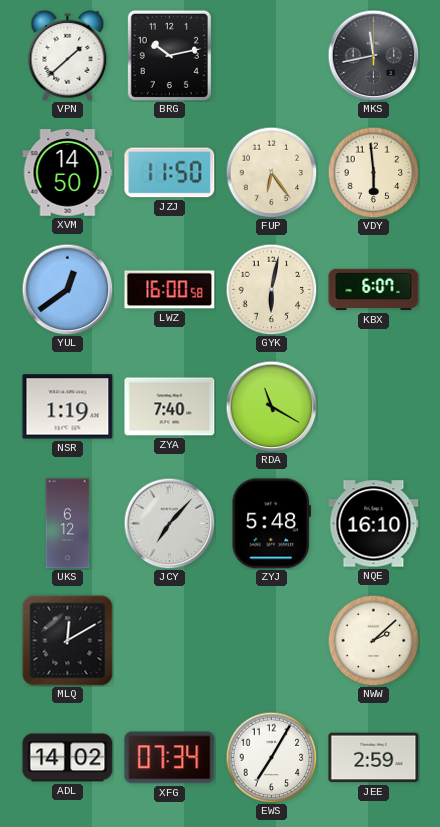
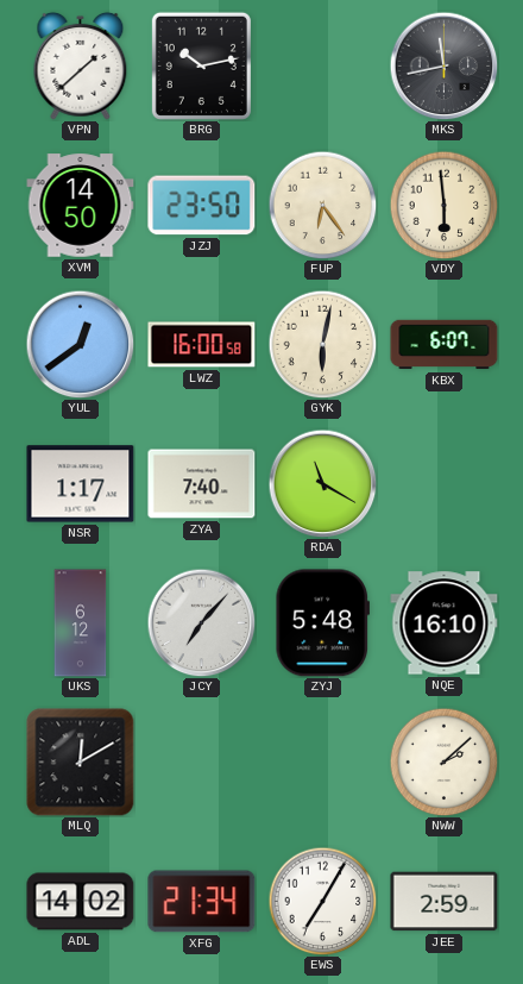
JZJ: 11:50 -> 23:50
NSR: 1:19 -> 1:17
XFG: 07:34 -> 21:34
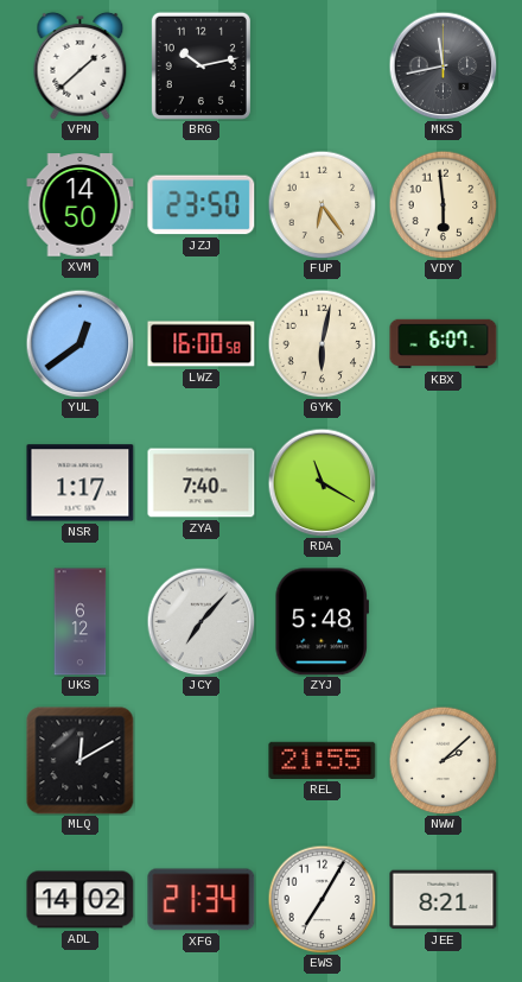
NQE: 16:10 -> none
REL: none -> 21:55
JEE: 2:59 -> 8:21
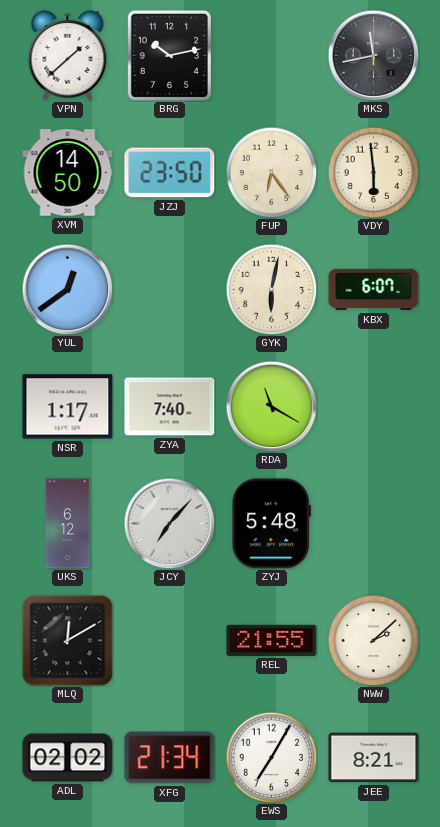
LWZ: 16:00 -> none
ADL: 14:02 -> 02:02
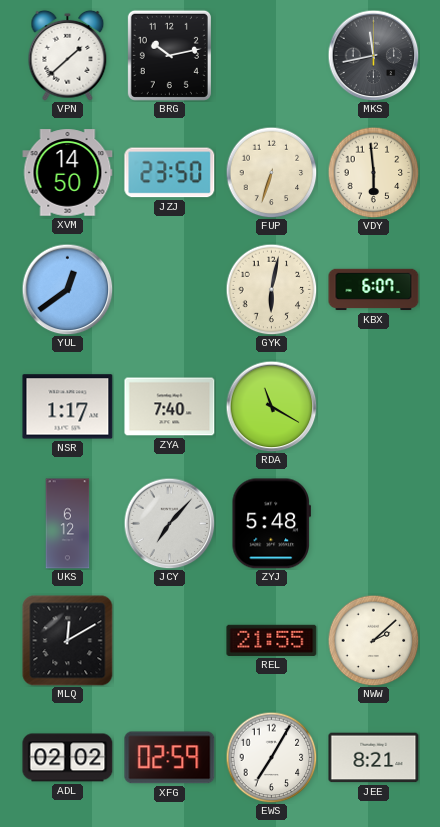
FUP: 6:24 -> 6:33
XFG: 21:34 -> 02:59
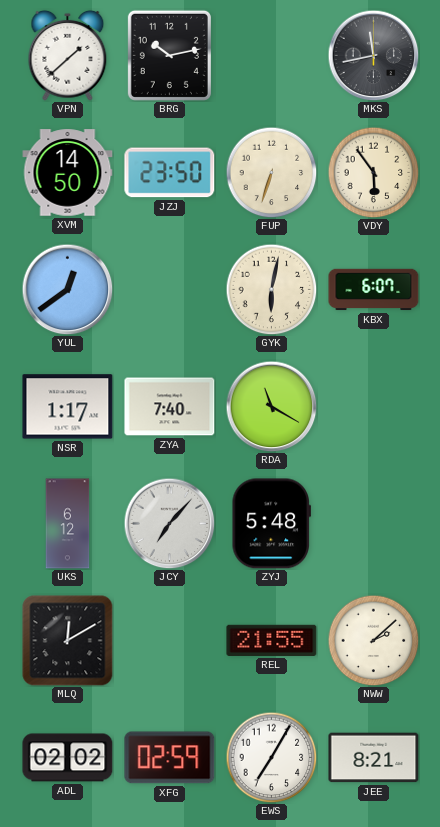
VDY: 5:59 -> 5:54
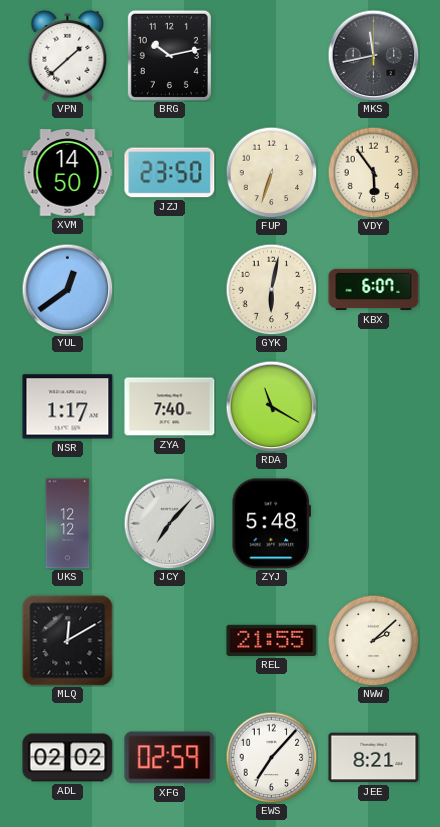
UKS: 6:12 -> 12:12
EWS: 7:05 -> 7:07
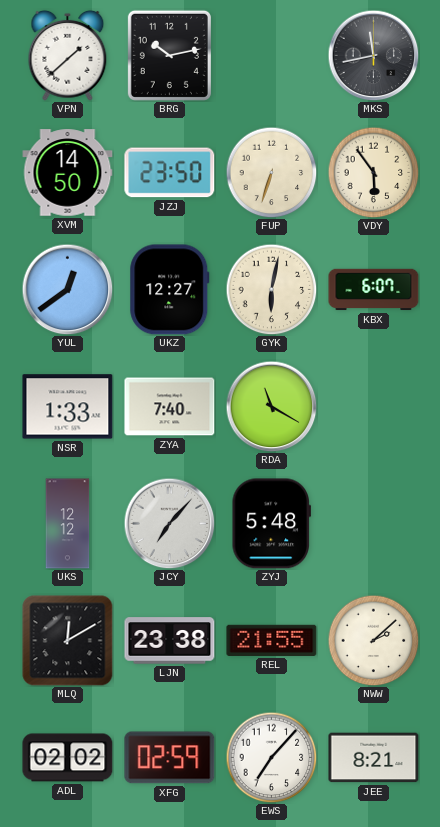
UKZ: none -> 12:27
NSR: 1:17 -> 1:33
LJN: none -> 23:38
